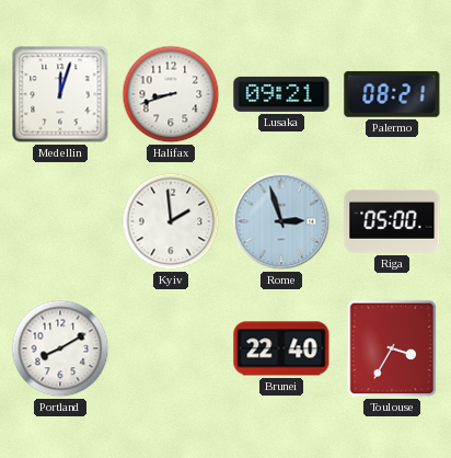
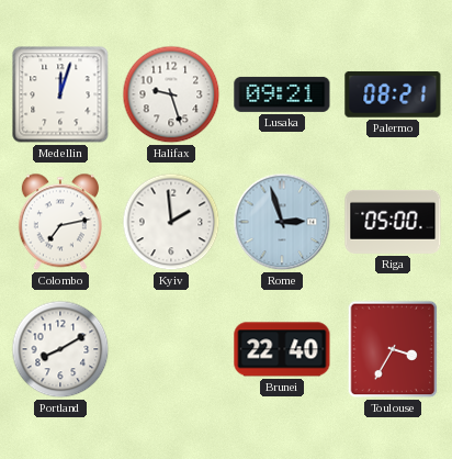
Halifax: 8:42 -> 9:27
Colombo: none -> 7:13
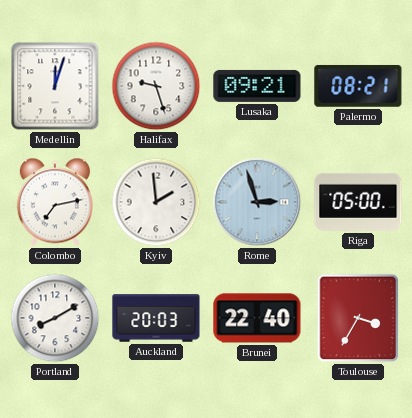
Auckland: none -> 20:03
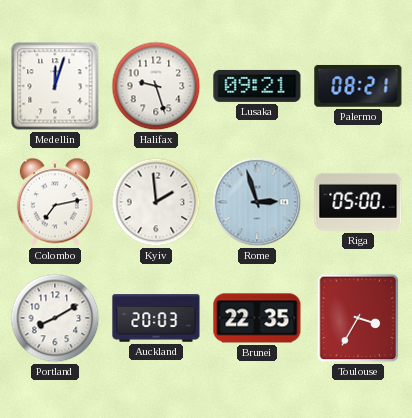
Brunei: 22:40 -> 22:35
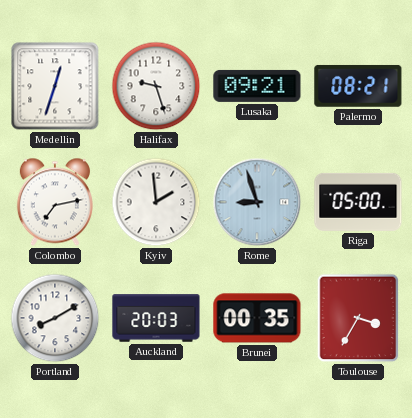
Medellin: 12:03 -> 12:33
Rome: 2:57 -> 8:57
Brunei: 22:35 -> 00:35
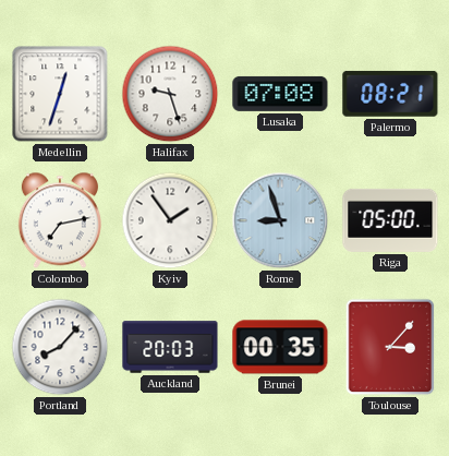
Lusaka: 09:21 -> 07:08
Kyiv: 1:59 -> 1:54
Portland: 8:10 -> 8:07
Toulouse: 3:35 -> 3:07
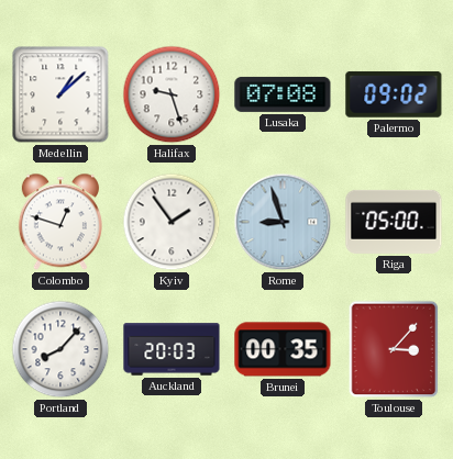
Medellin: 12:33 -> 1:08
Palermo: 08:21 -> 09:02
Colombo: 7:13 -> 12:48
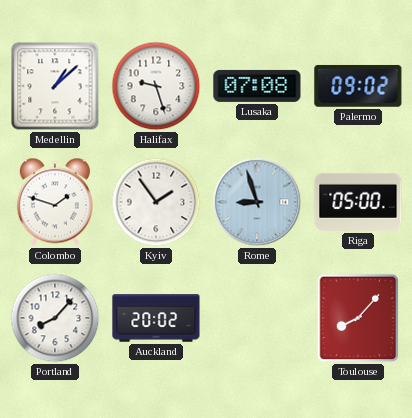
Colombo: 12:48 -> 1:48
Auckland: 20:03 -> 20:02
Brunei: 00:35 -> none
Toulouse: 3:07 -> 8:07
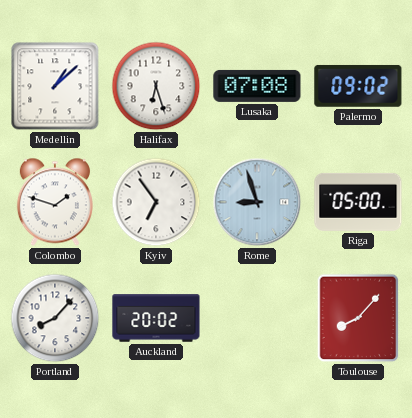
Halifax: 9:27 -> 6:27
Kyiv: 1:54 -> 6:54
